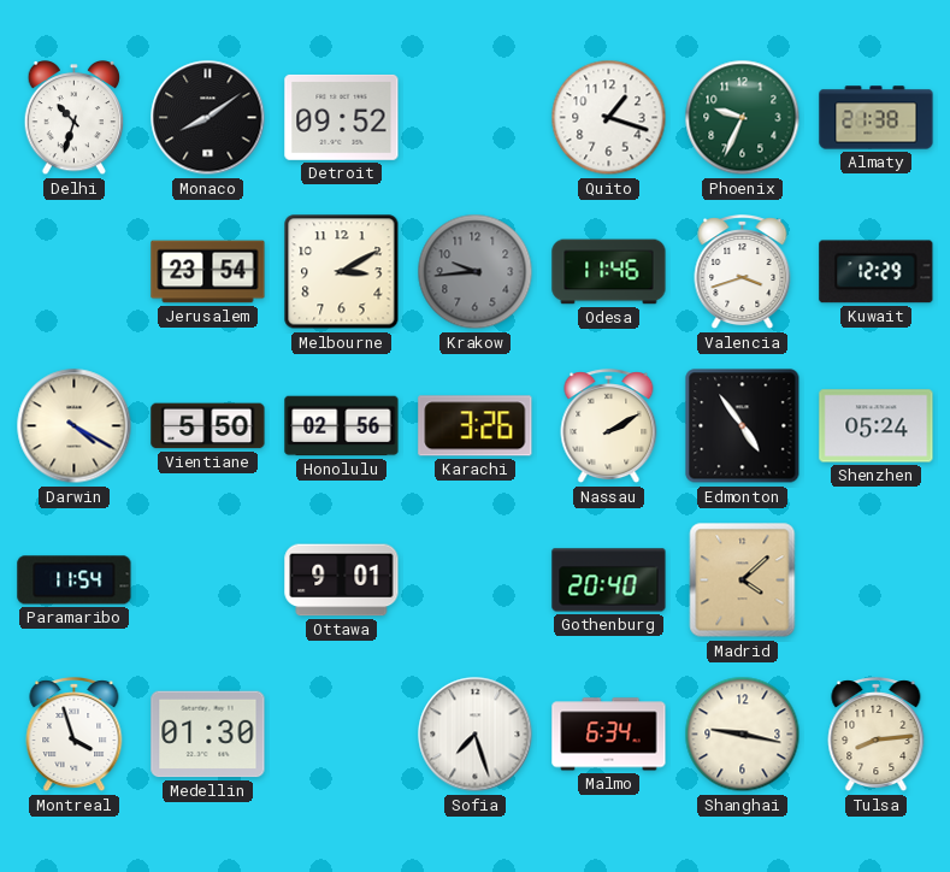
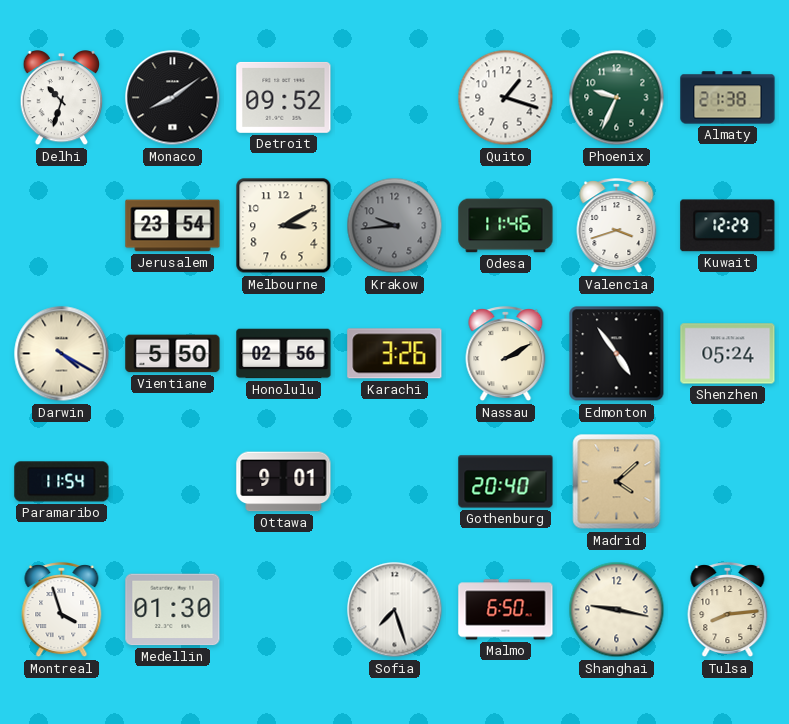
Malmo: 6:34 -> 6:50
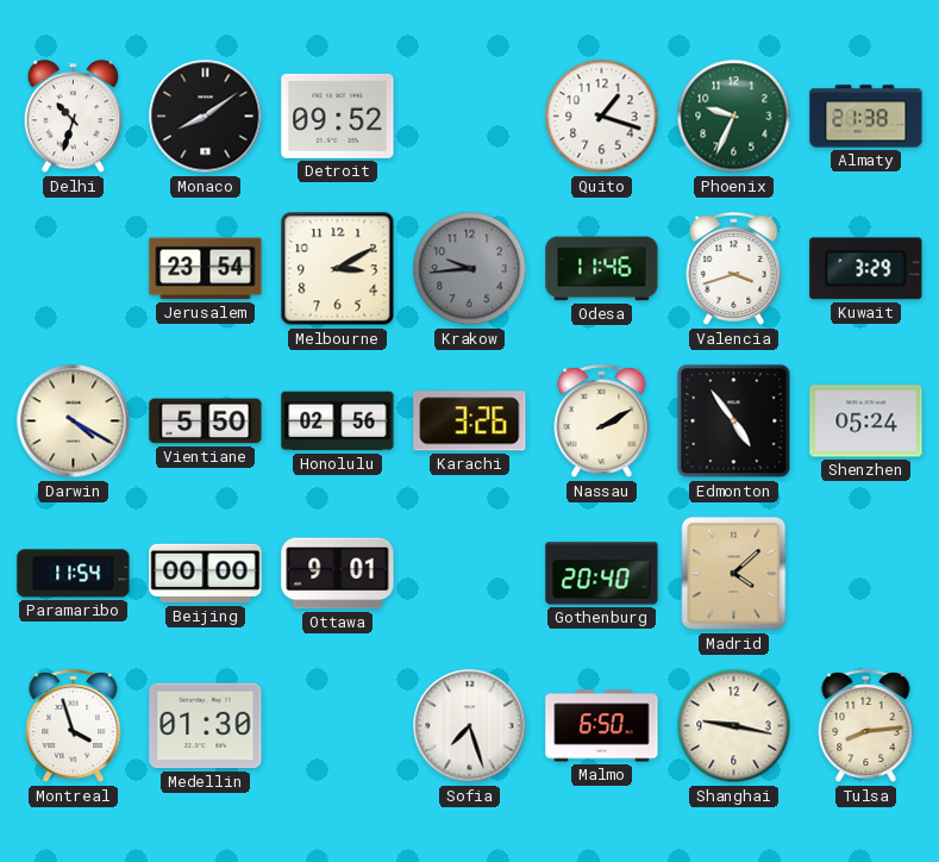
Kuwait: 12:29 -> 3:29
Beijing: none -> 00:00
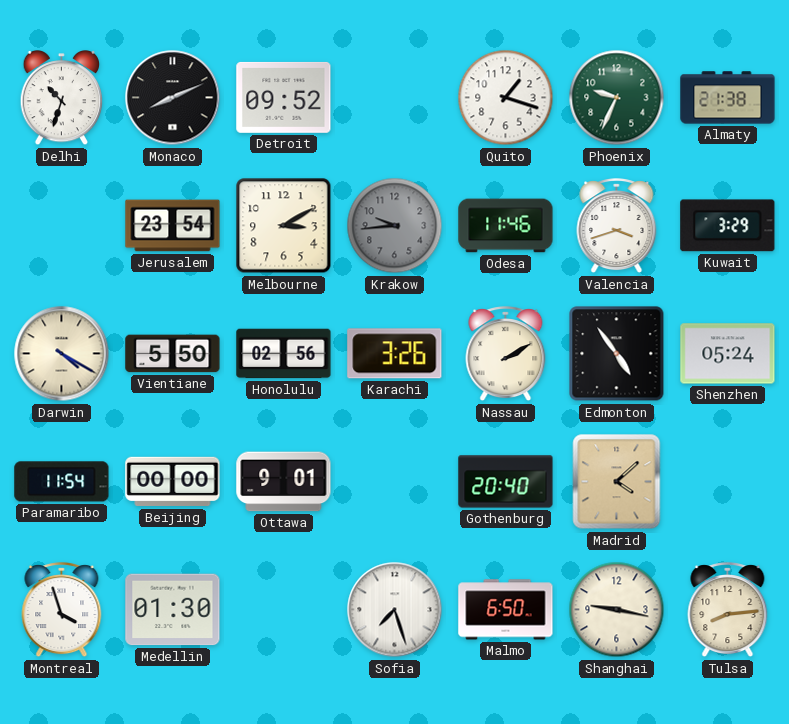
Monaco: 8:09 -> 8:11
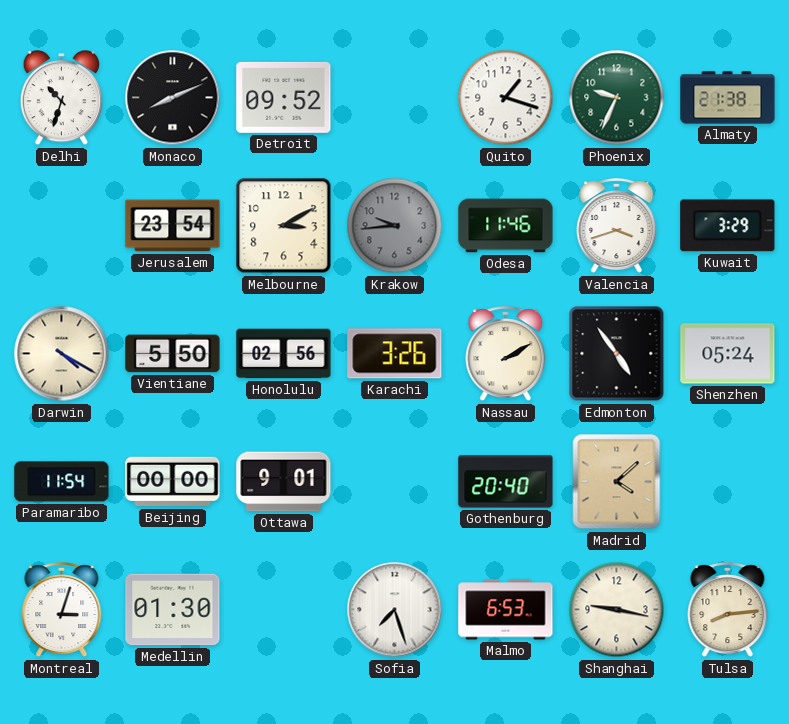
Montreal: 3:57 -> 3:03
Malmo: 6:50 -> 6:53
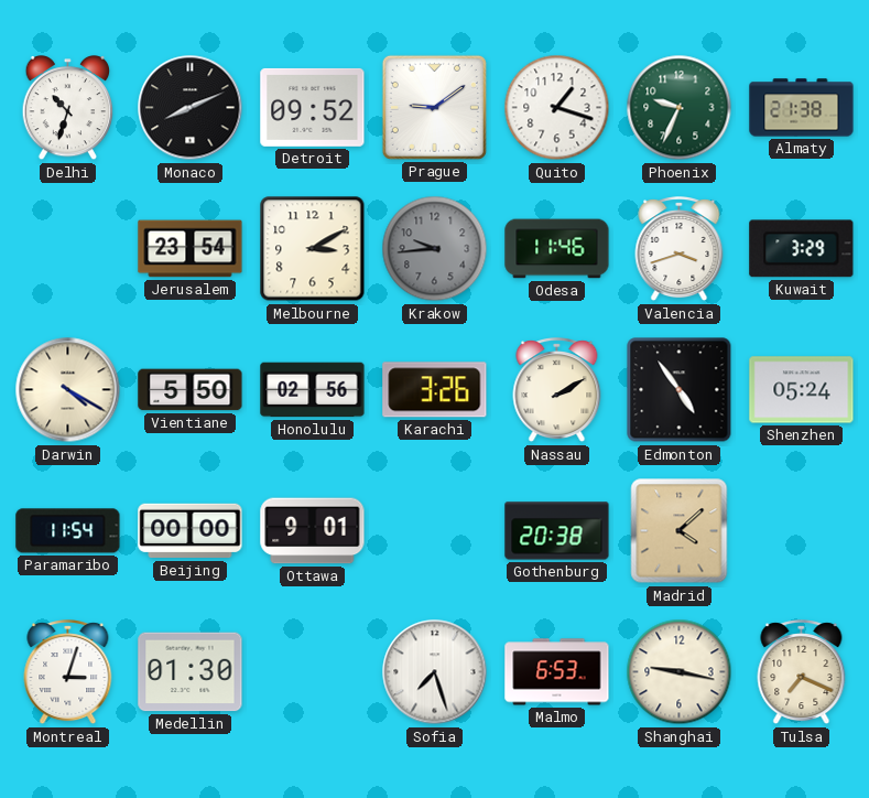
Prague: none -> 9:09
Gothenburg: 20:40 -> 20:38
Tulsa: 8:14 -> 7:19
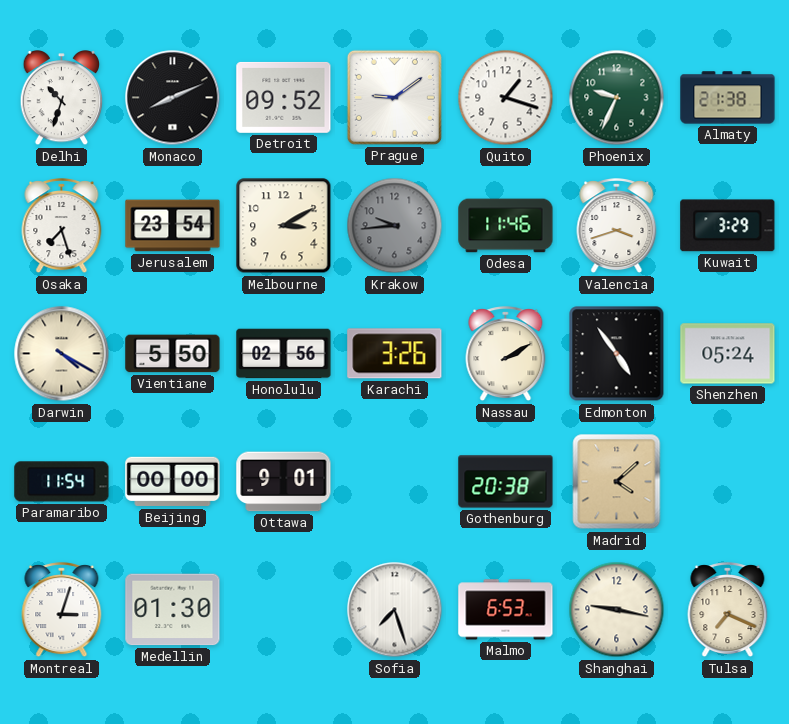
Osaka: none -> 7:27
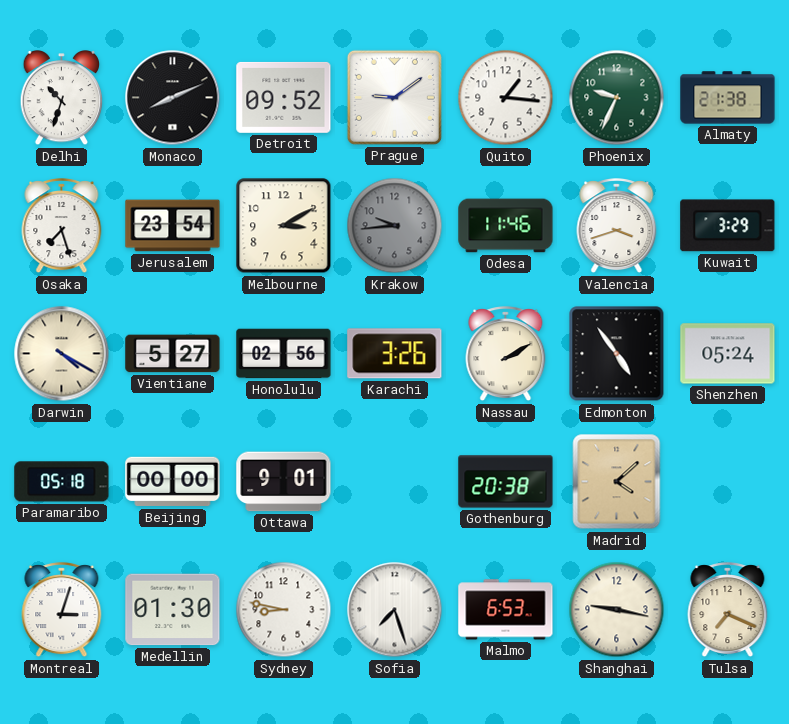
Quito: 1:18 -> 1:16
Vientiane: 5:50 -> 5:27
Paramaribo: 11:54 -> 05:18
Sydney: none -> 8:47
